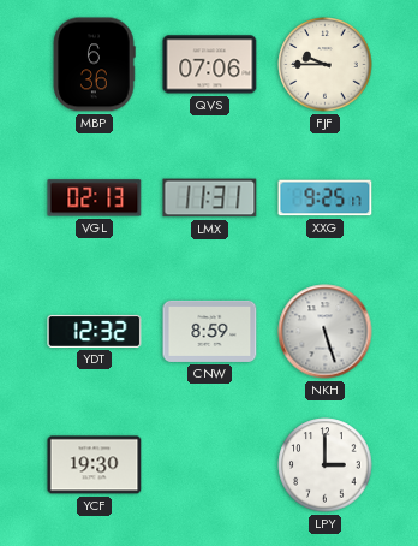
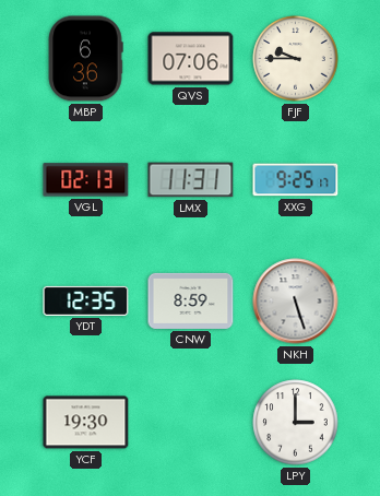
YDT: 12:32 -> 12:35
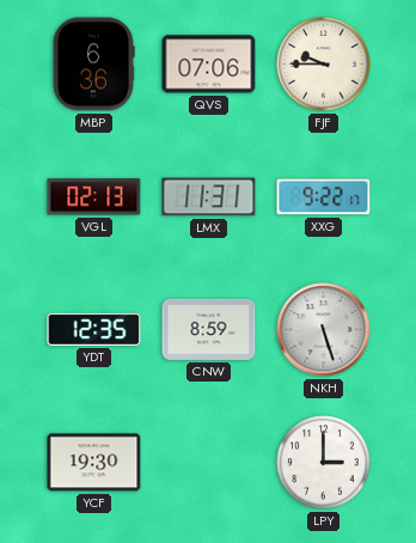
XXG: 9:25 -> 9:22
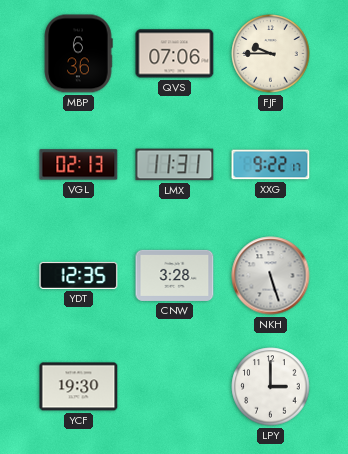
CNW: 8:59 -> 3:28
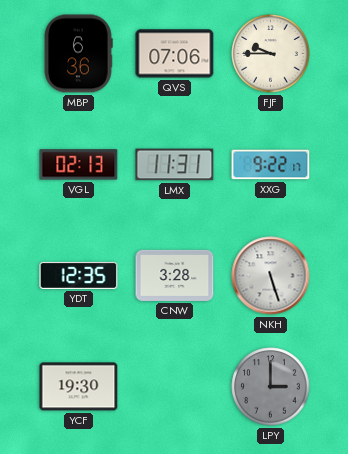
LPY dial: white -> grey
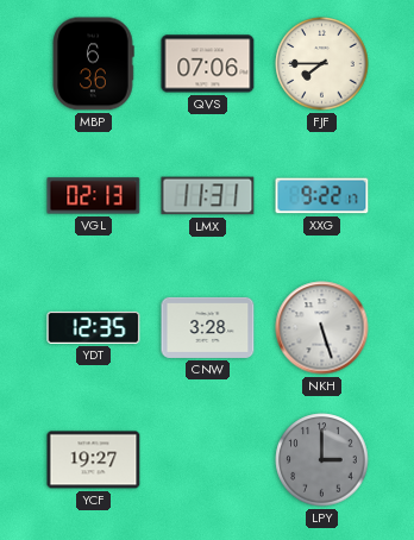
FJF: 9:45 -> 7:45
YCF: 19:30 -> 19:27
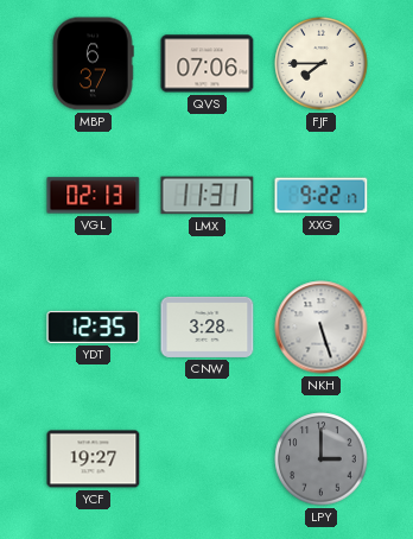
MBP: 6:36 -> 6:37
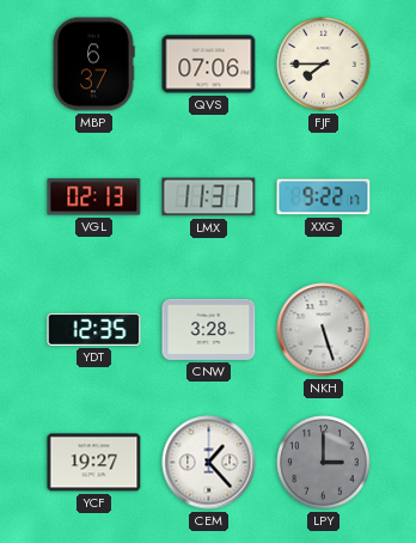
CEM: none -> 1:23
